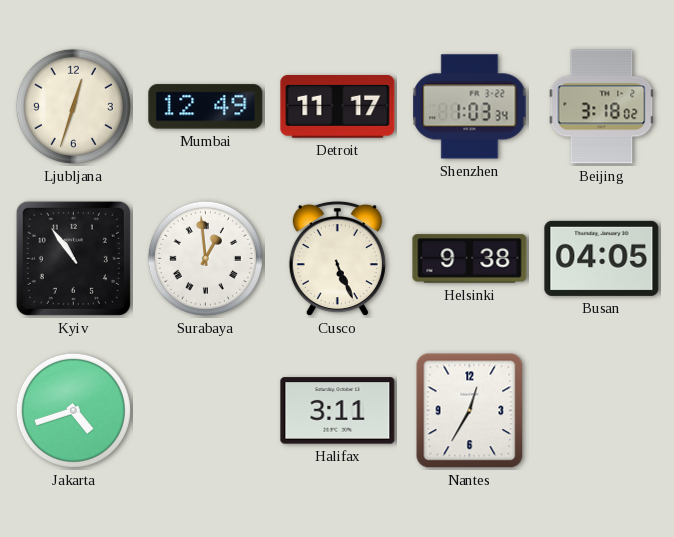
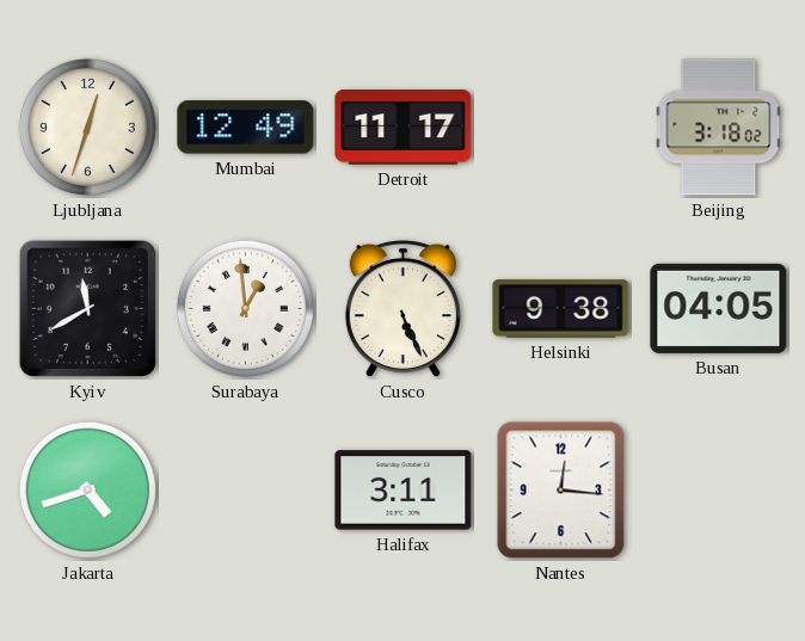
Shenzhen: 1:03 -> none
Kyiv: 10:54 -> 11:40
Nantes: 12:35 -> 12:16
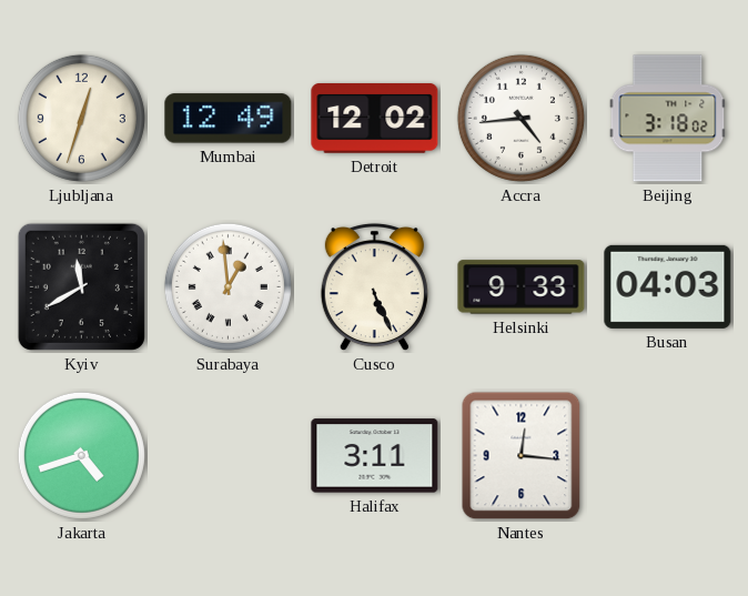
Detroit: 11:17 -> 12:02
Accra: none -> 4:44
Helsinki: 9:38 -> 9:33
Busan: 04:05 -> 04:03
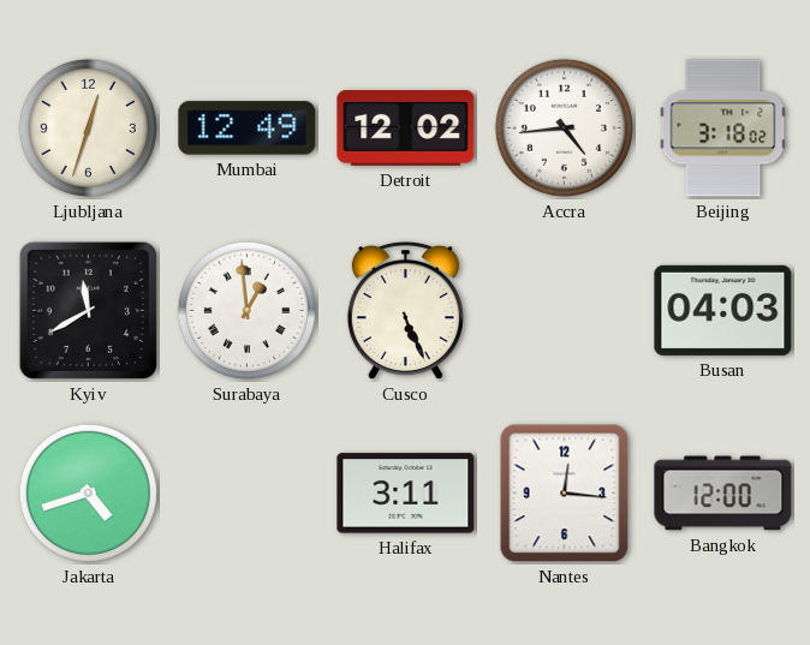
Helsinki: 9:33 -> none
Bangkok: none -> 12:00
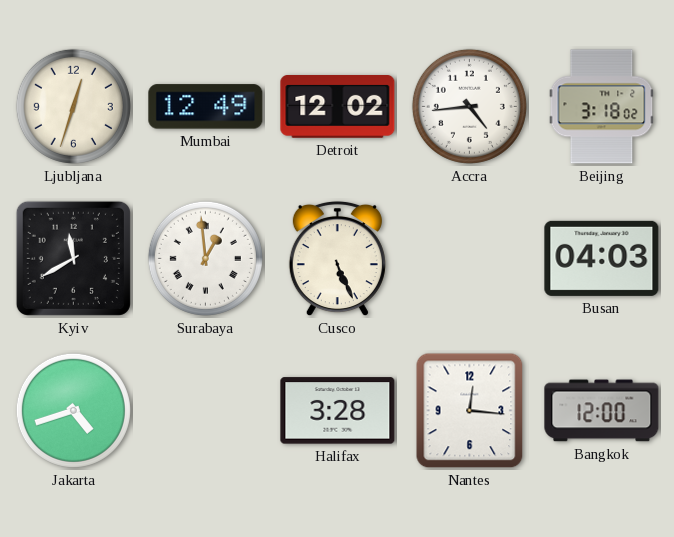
Halifax: 3:11 -> 3:28
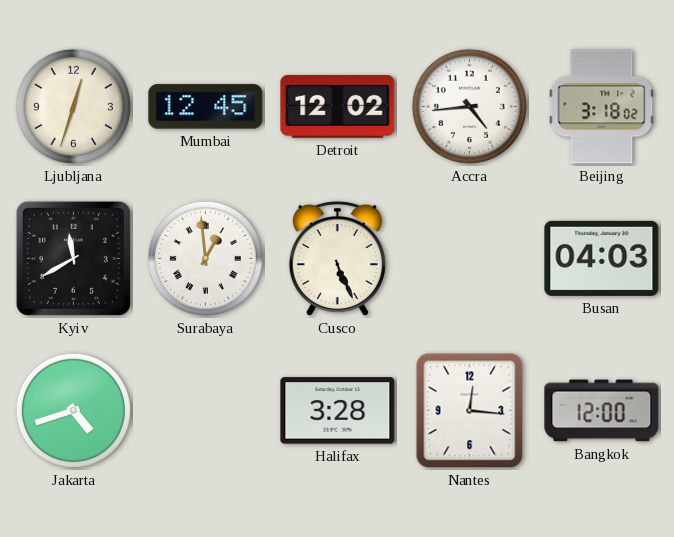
Mumbai: 12:49 -> 12:45
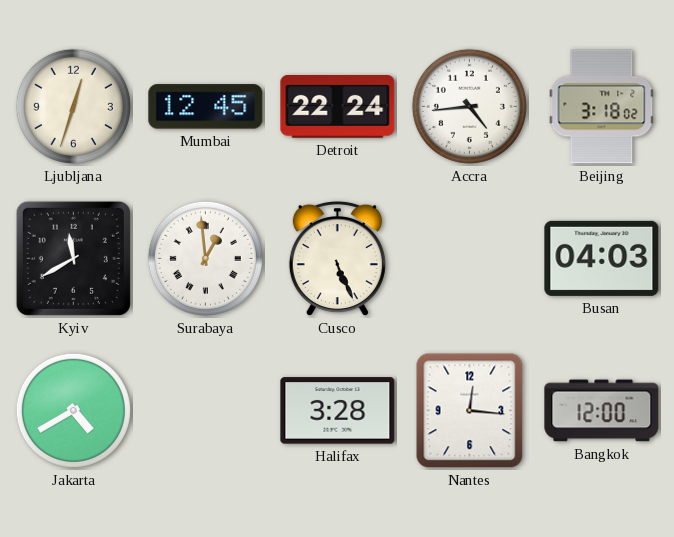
Detroit: 12:02 -> 22:24
Jakarta: 4:42 -> 4:40
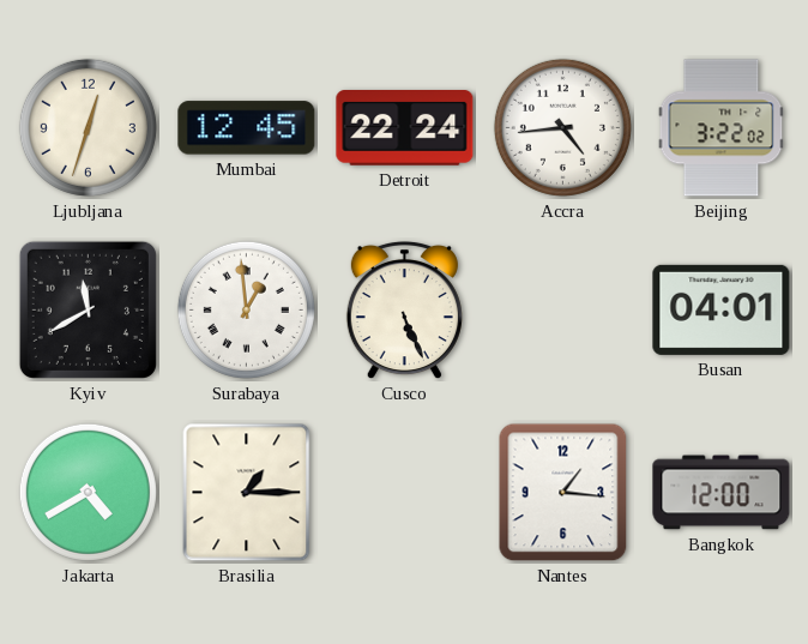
Beijing: 3:18 -> 3:22
Busan: 04:03 -> 04:01
Brasilia: none -> 1:15
Halifax: 3:28 -> none
Nantes: 12:16 -> 1:16
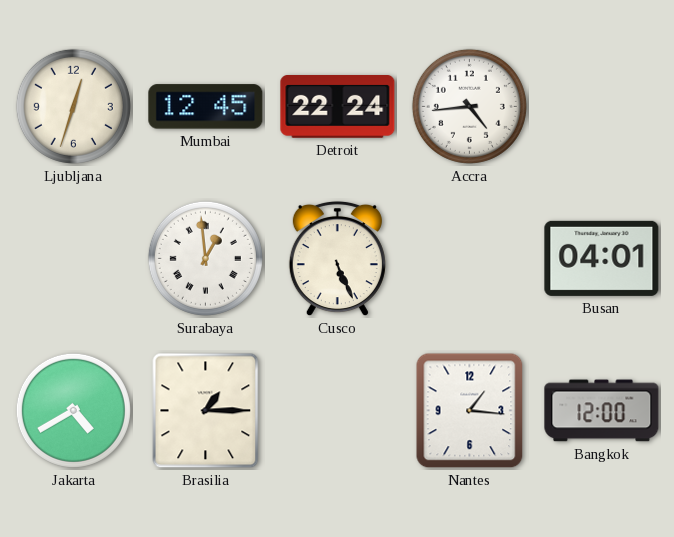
Beijing: 3:22 -> none
Kyiv: 11:40 -> none
